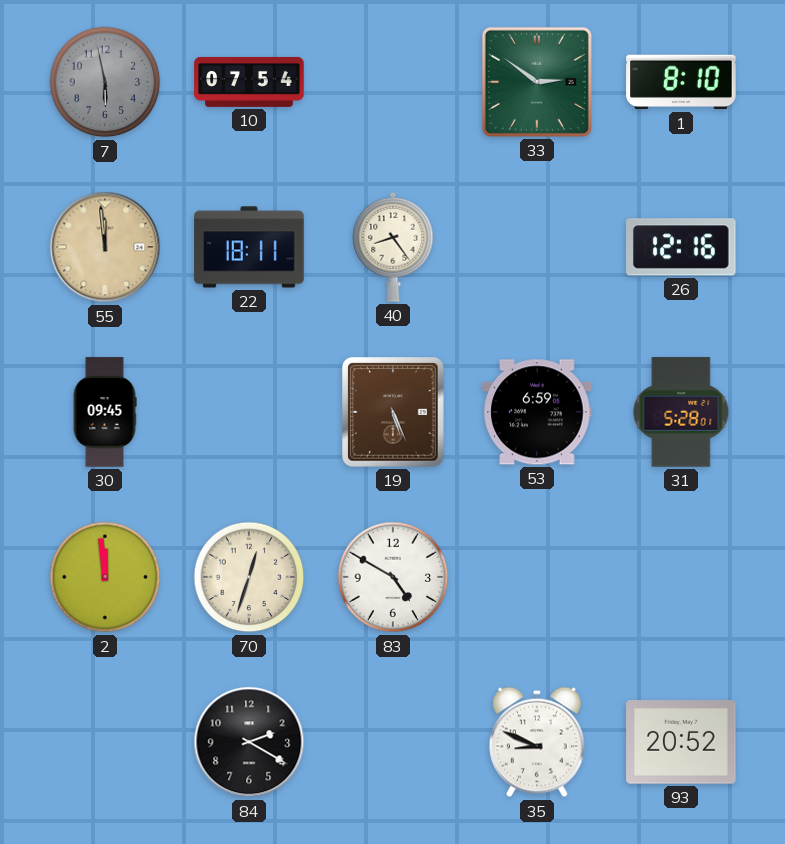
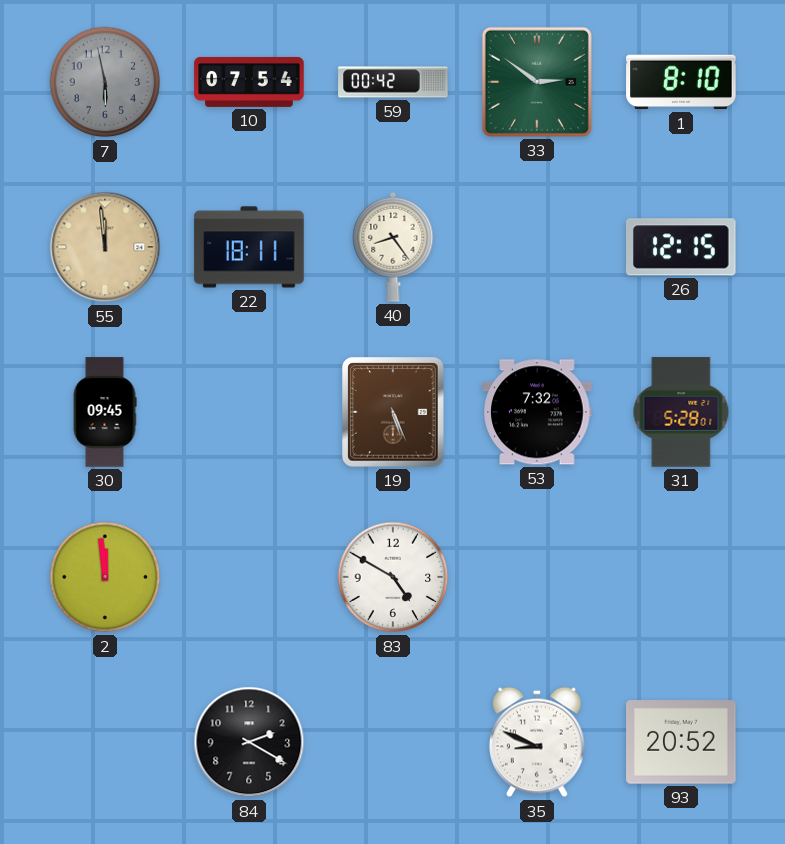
59: none -> 00:42
26: 12:16 -> 12:15
53: 6:59 -> 7:32
70: 12:33 -> none
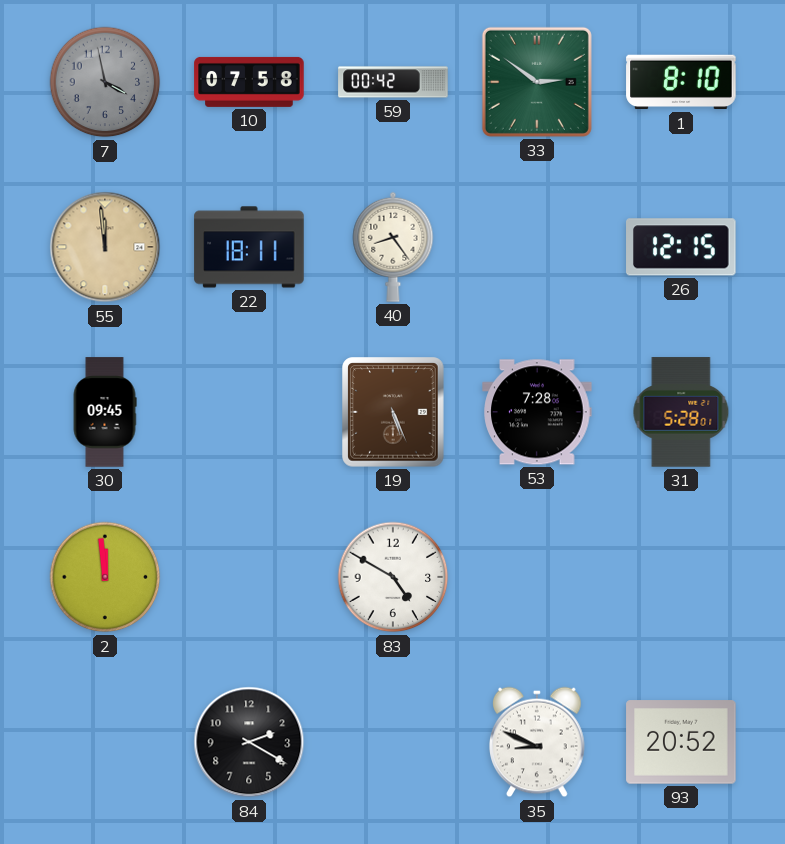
7: 5:58 -> 3:58
10: 07:54 -> 07:58
53: 7:32 -> 7:28
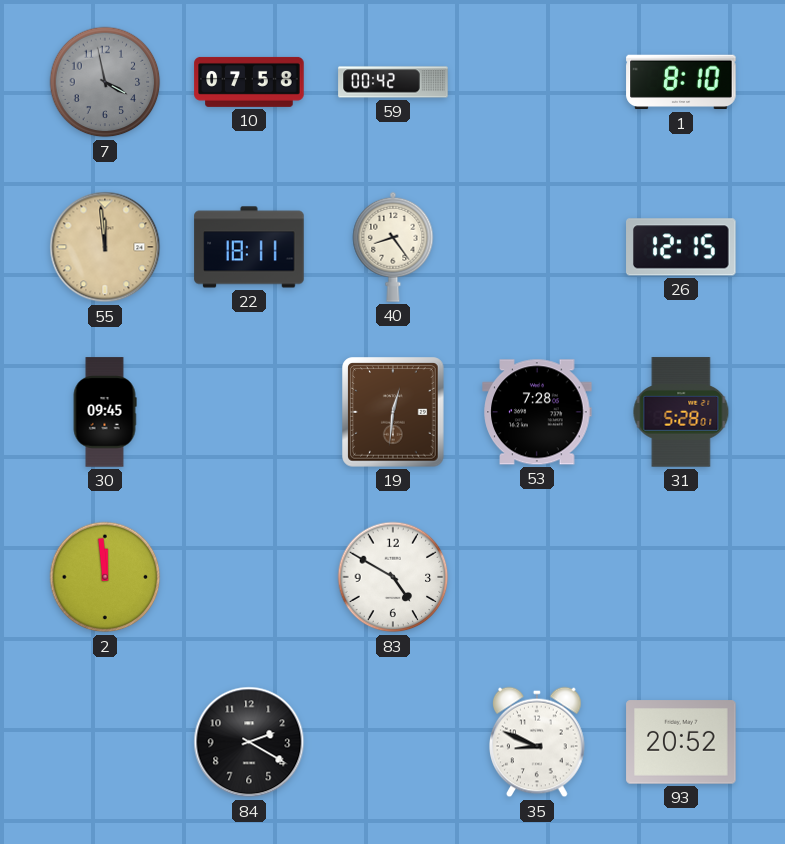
33: 2:51 -> none
19: 5:26 -> 12:31
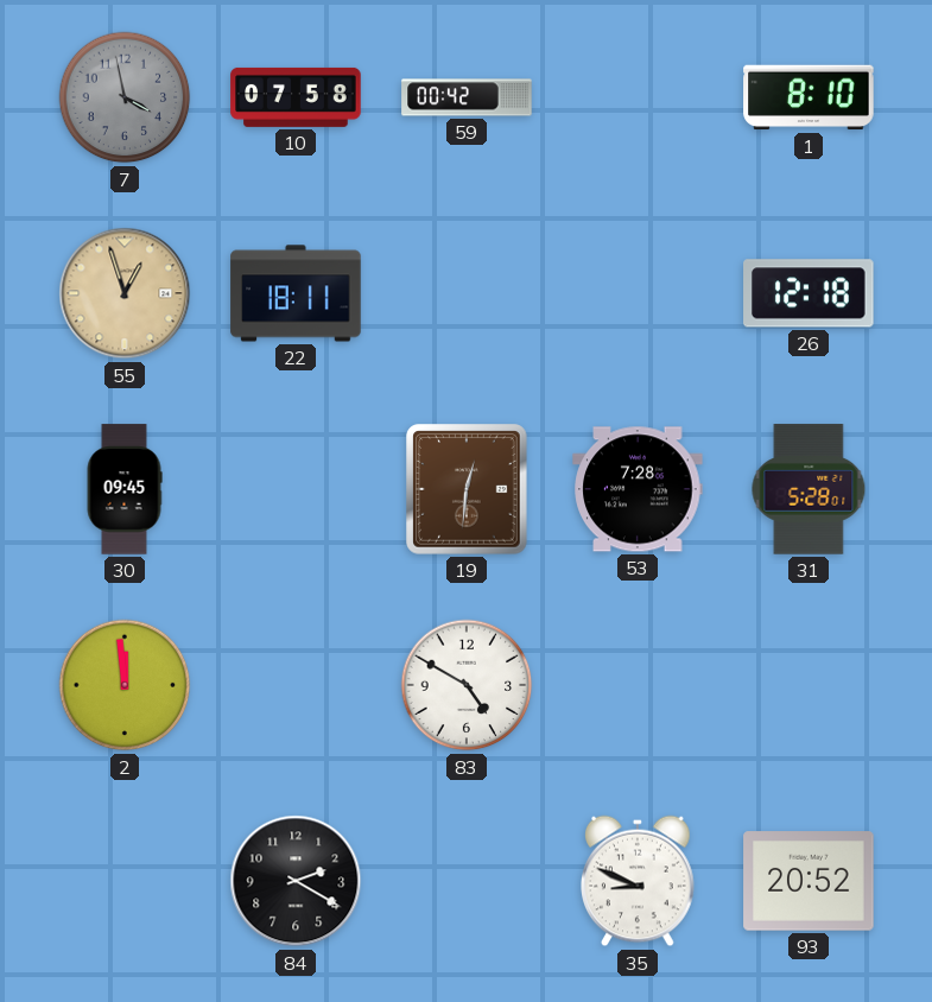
55: 11:59 -> 12:57
40: 8:24 -> none
26: 12:15 -> 12:18
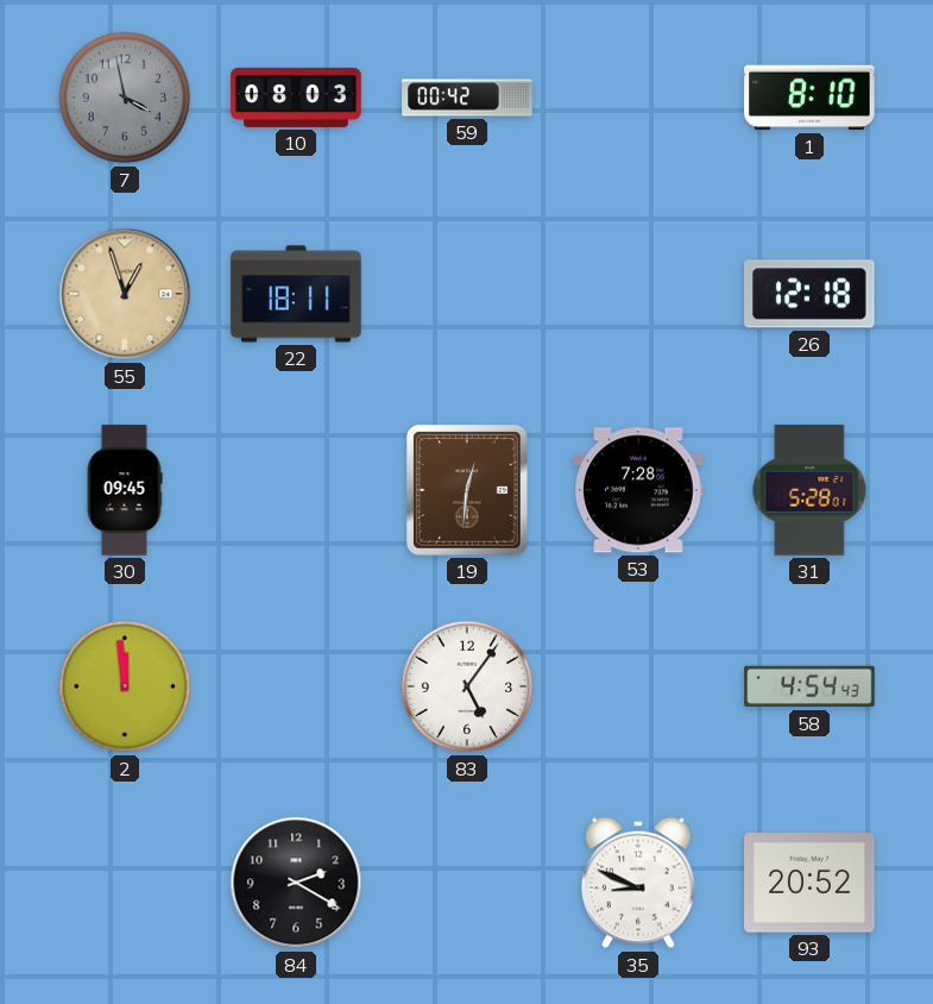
10: 07:58 -> 08:03
83: 4:50 -> 5:06
58: none -> 4:54
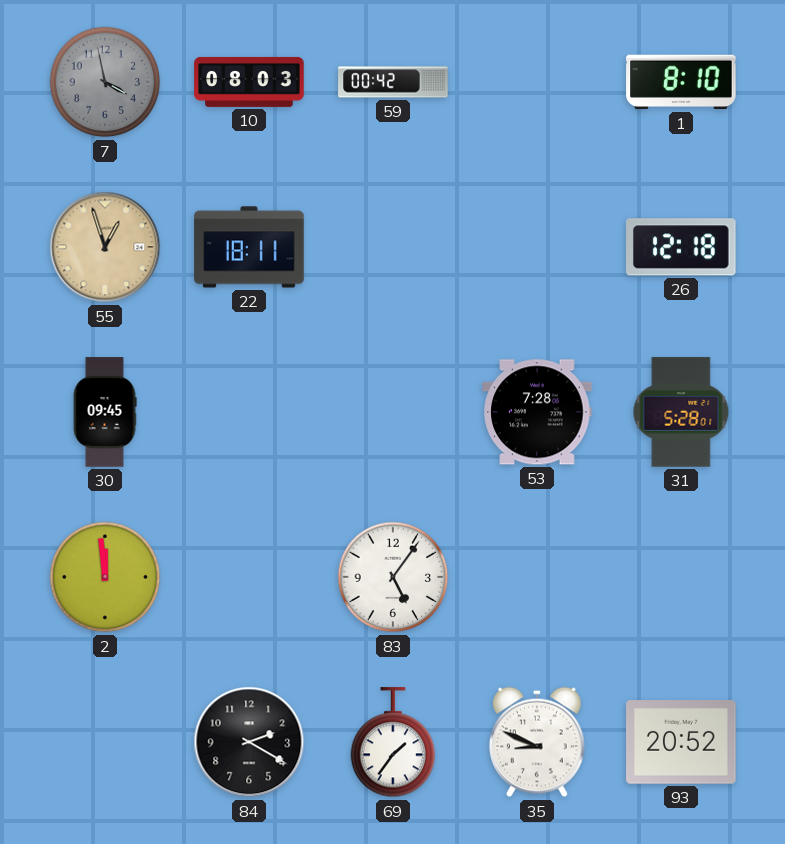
19: 12:31 -> none
58: 4:54 -> none
69: none -> 1:36
